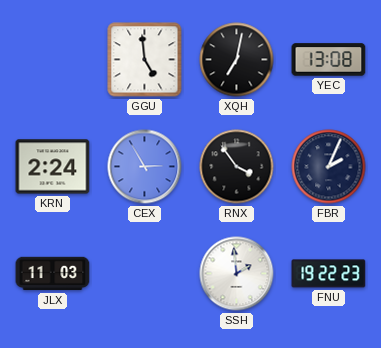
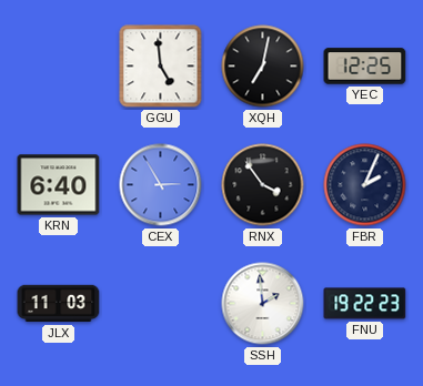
YEC: 13:08 -> 12:25
KRN: 2:24 -> 6:40
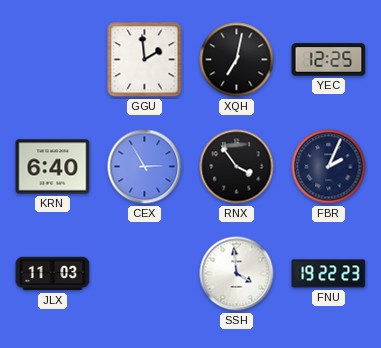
GGU: 4:59 -> 1:59
SSH: 1:59 -> 3:59
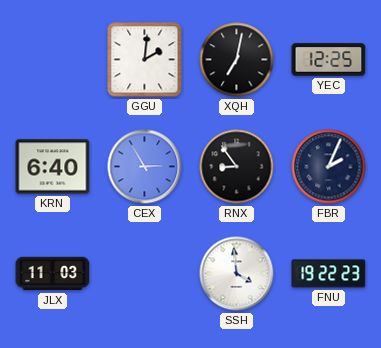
GGU: 1:59 -> 2:01
RNX: 3:54 -> 8:54
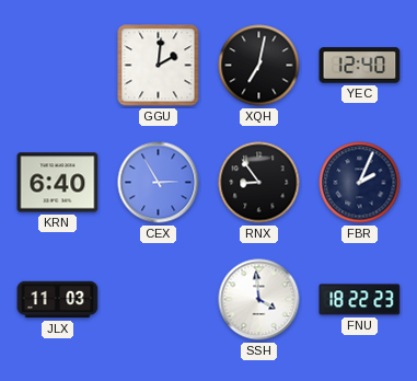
YEC: 12:25 -> 12:40
FNU: 19:22 -> 18:22
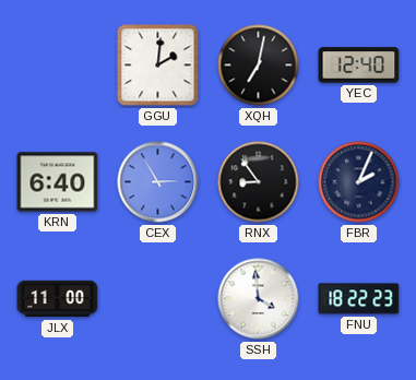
JLX: 11:03 -> 11:00
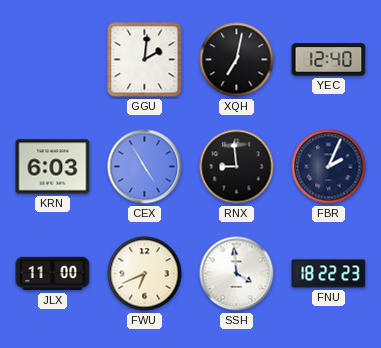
KRN: 6:40 -> 6:03
CEX: 2:55 -> 4:55
RNX: 8:54 -> 8:59
FWU: none -> 6:41
